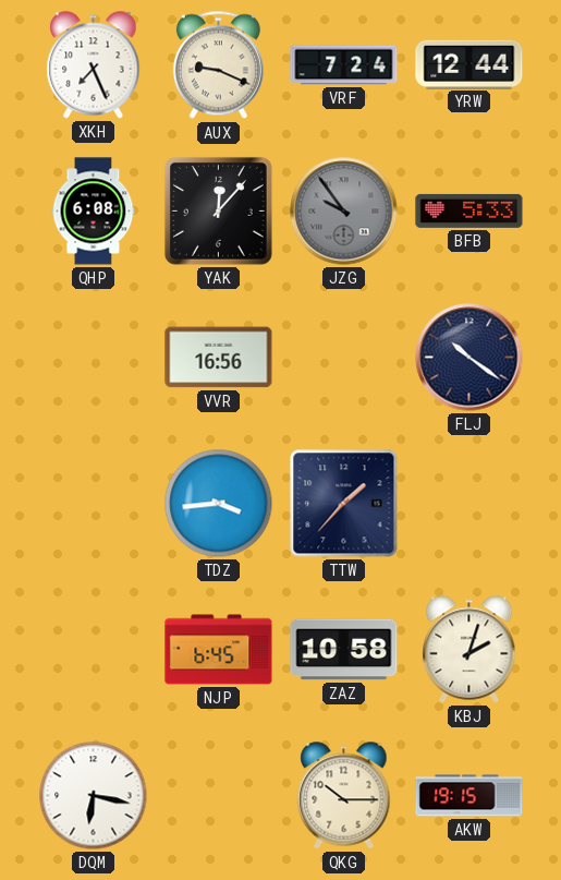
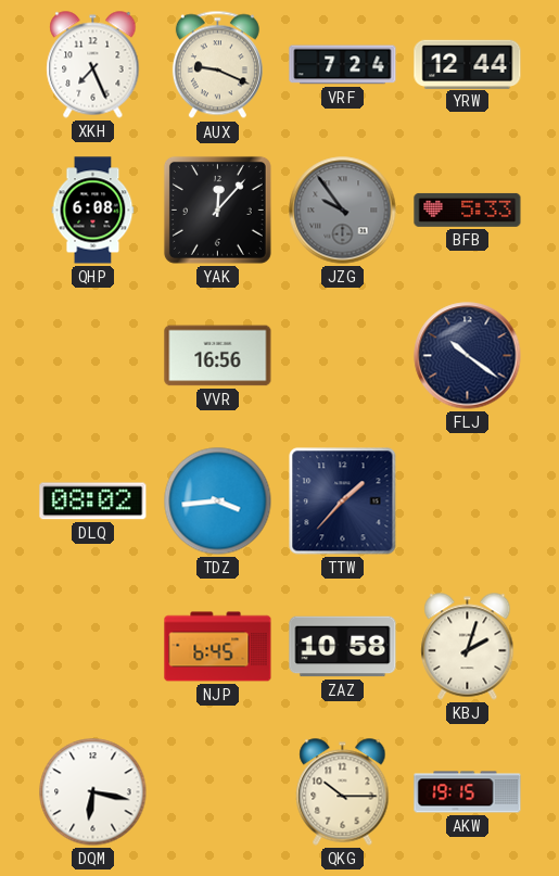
DLQ: none -> 08:02
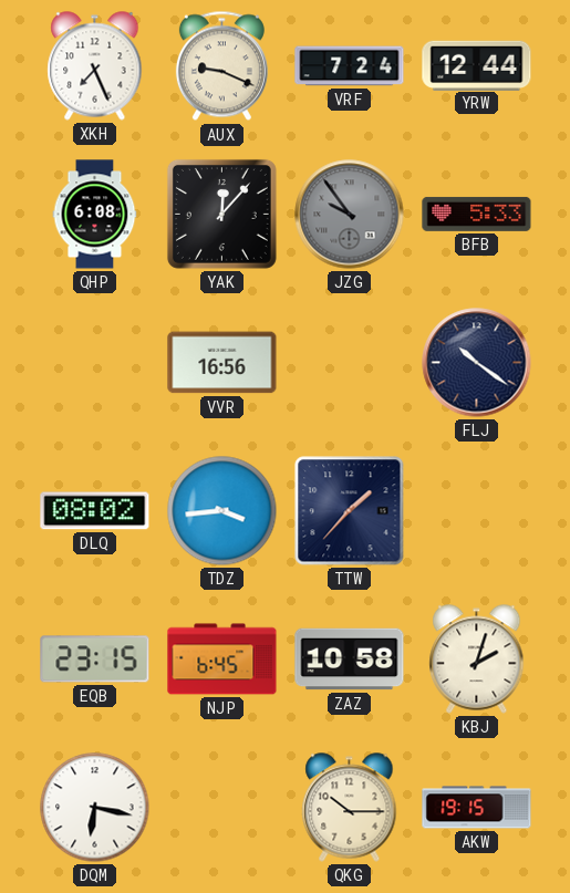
EQB: none -> 23:15
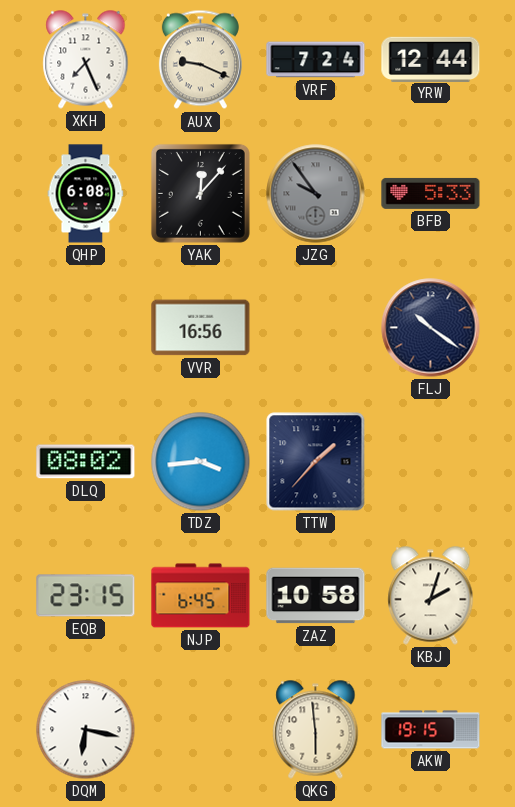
QKG: 10:15 -> 5:59
